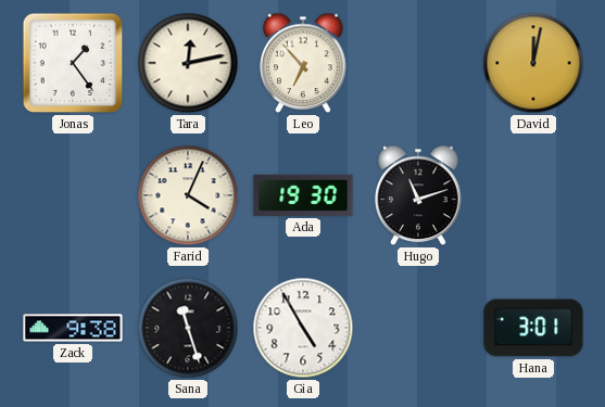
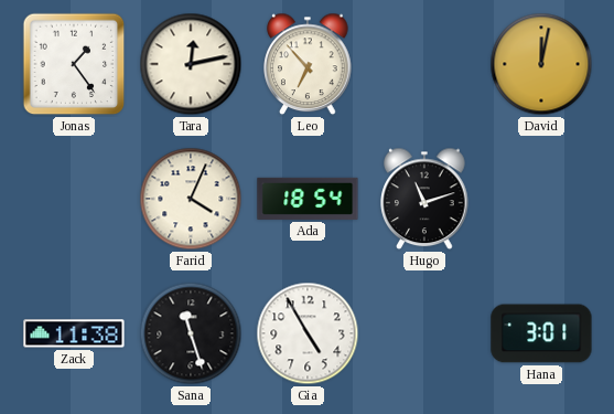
Ada: 19:30 -> 18:54
Zack: 9:38 -> 11:38
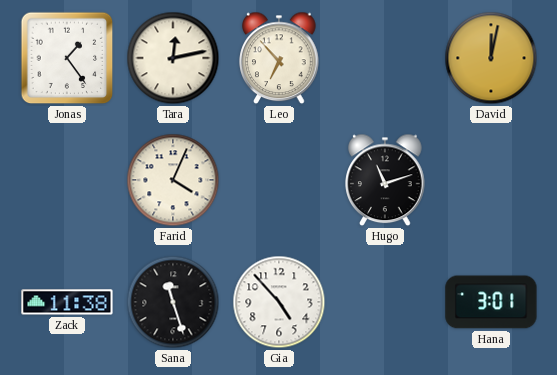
Ada: 18:54 -> none
Gia: 4:55 -> 4:53
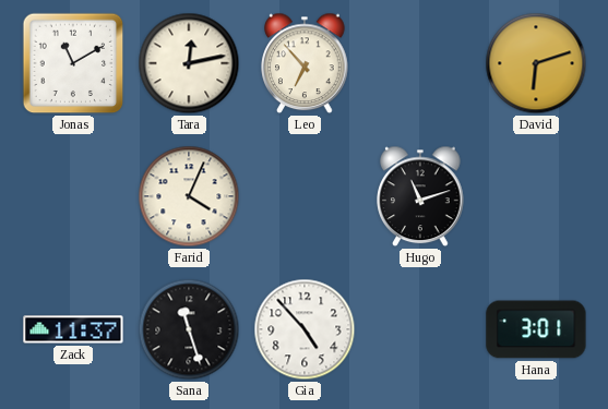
Jonas: 1:24 -> 11:10
David: 12:02 -> 6:12
Zack: 11:38 -> 11:37
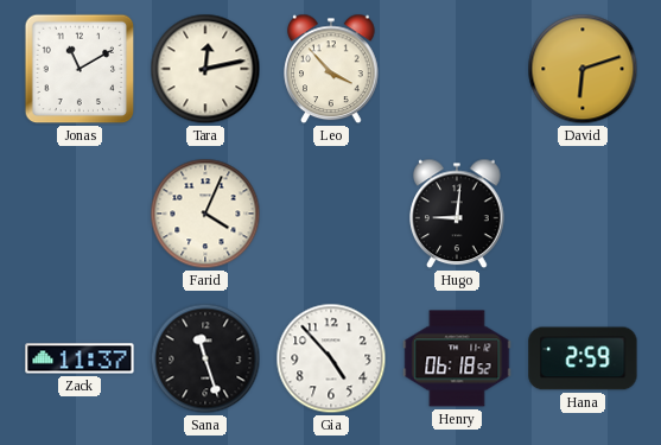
Leo: 6:53 -> 3:53
Hugo: 11:12 -> 9:01
Henry: none -> 06:18
Hana: 3:01 -> 2:59
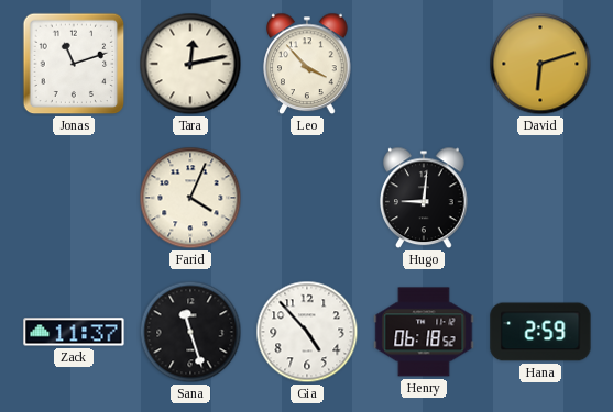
Jonas: 11:10 -> 11:12
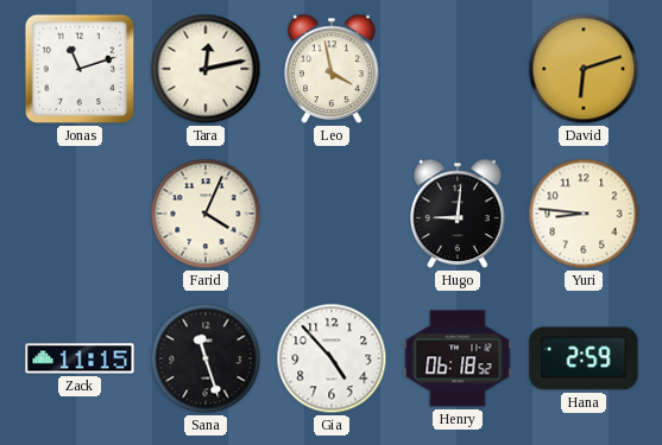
Leo: 3:53 -> 3:58
Yuri: none -> 8:46
Zack: 11:37 -> 11:15
